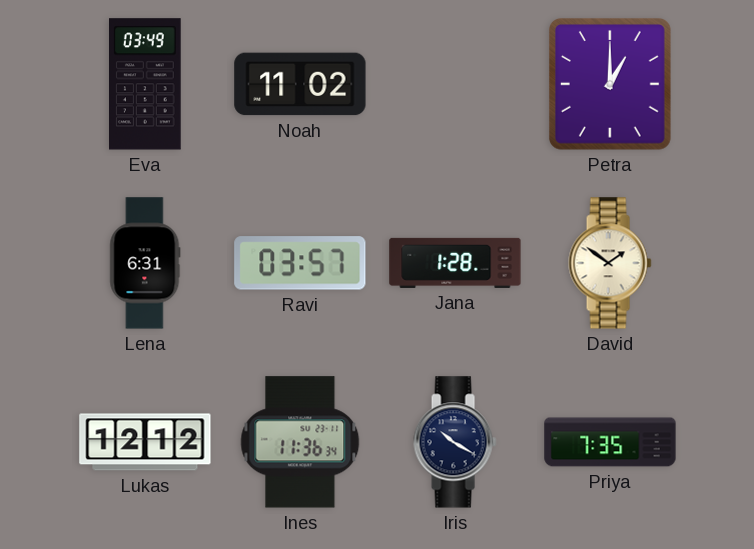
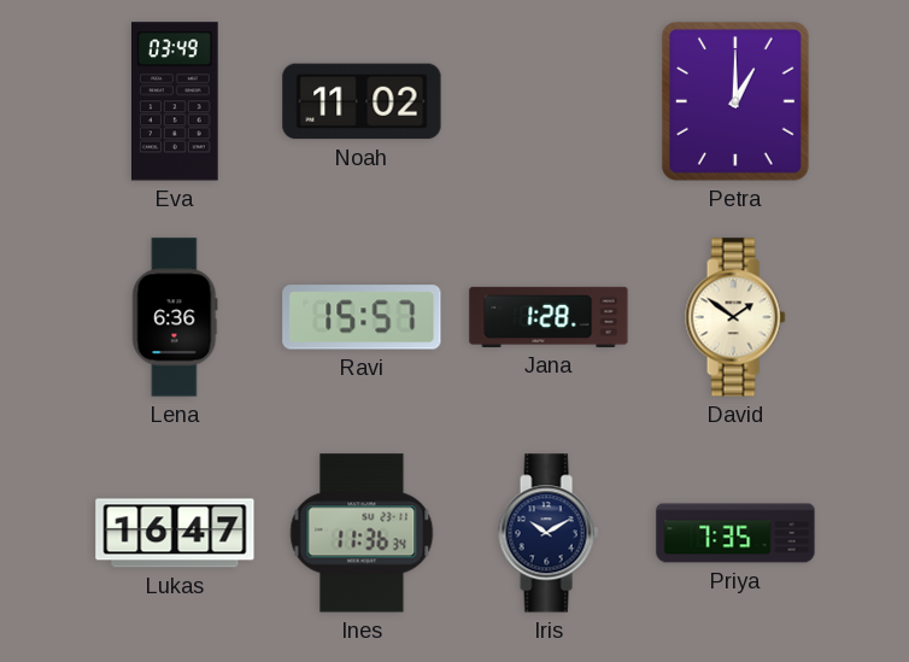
Lena: 6:31 -> 6:36
Ravi: 03:57 -> 15:57
Lukas: 12:12 -> 16:47
Iris: 10:20 -> 10:10
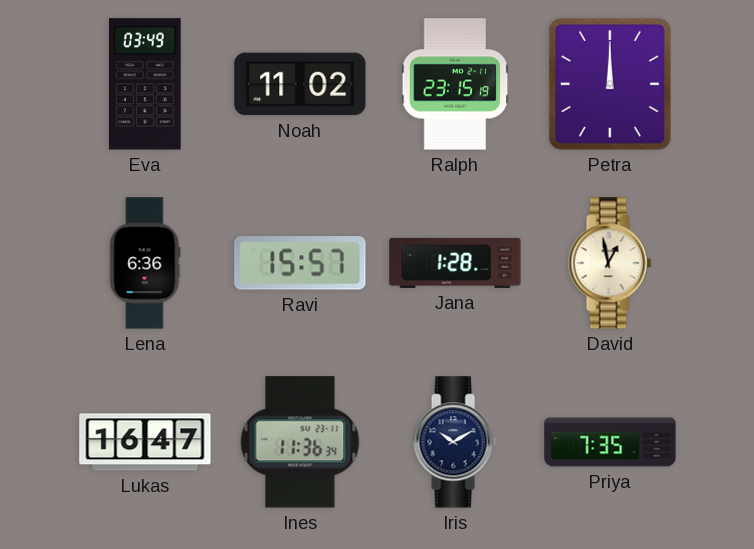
Ralph: none -> 23:15
Petra: 1:00 -> 12:00
David: 1:51 -> 12:58
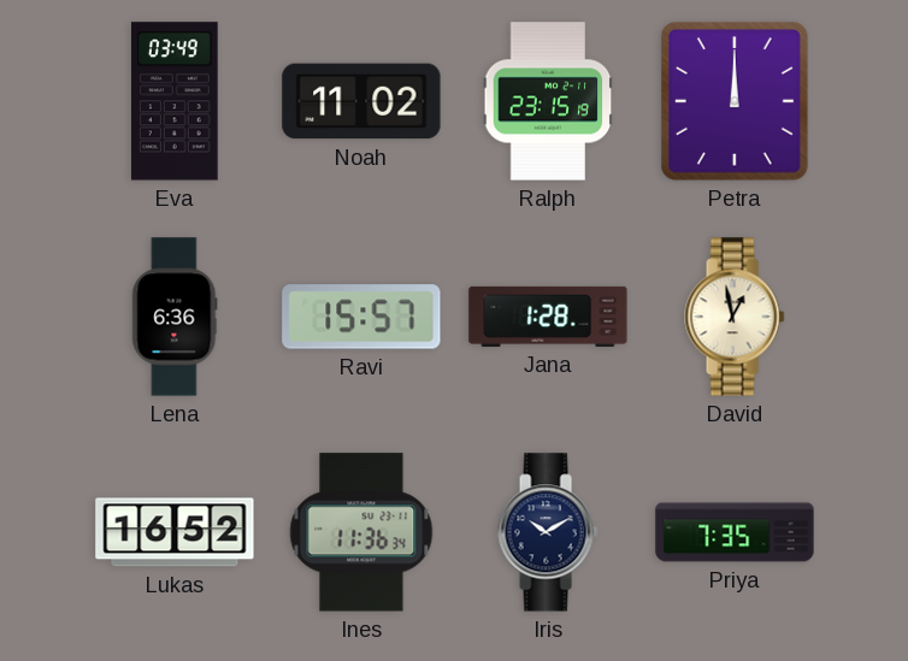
Lukas: 16:47 -> 16:52
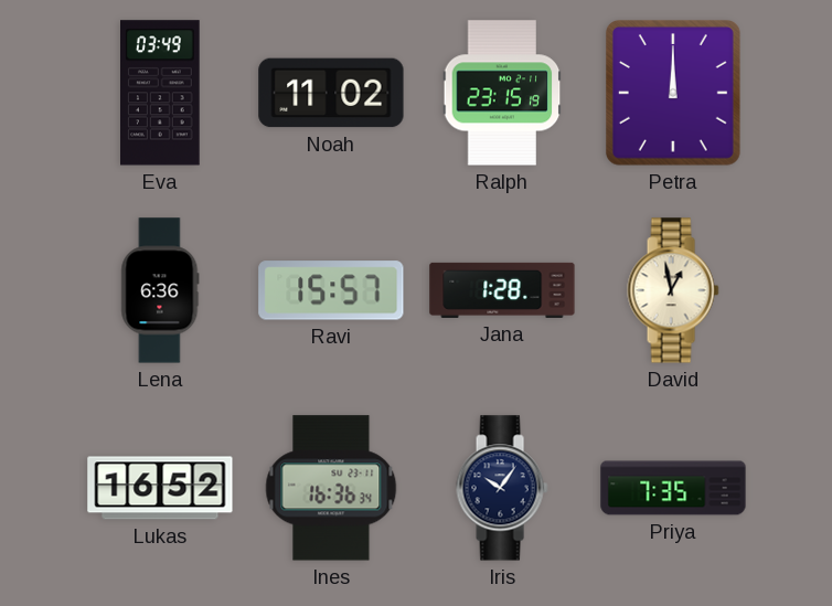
Ines: 11:36 -> 16:36
Iris: 10:10 -> 10:06
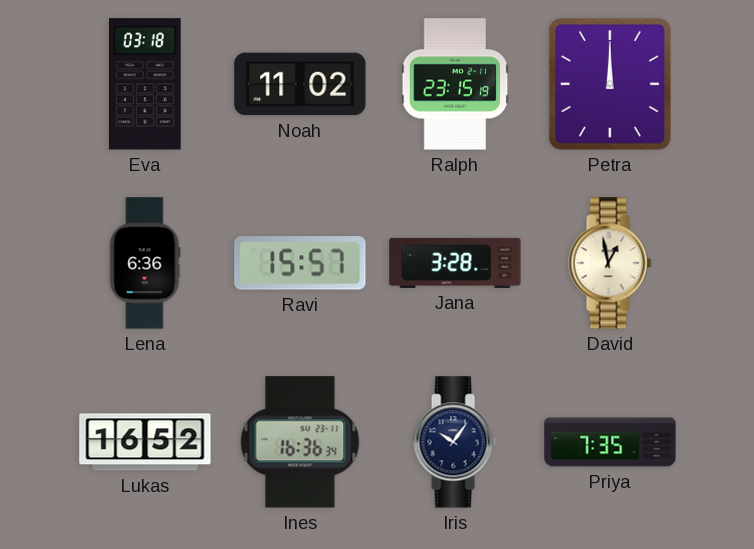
Eva: 03:49 -> 03:18
Jana: 1:28 -> 3:28
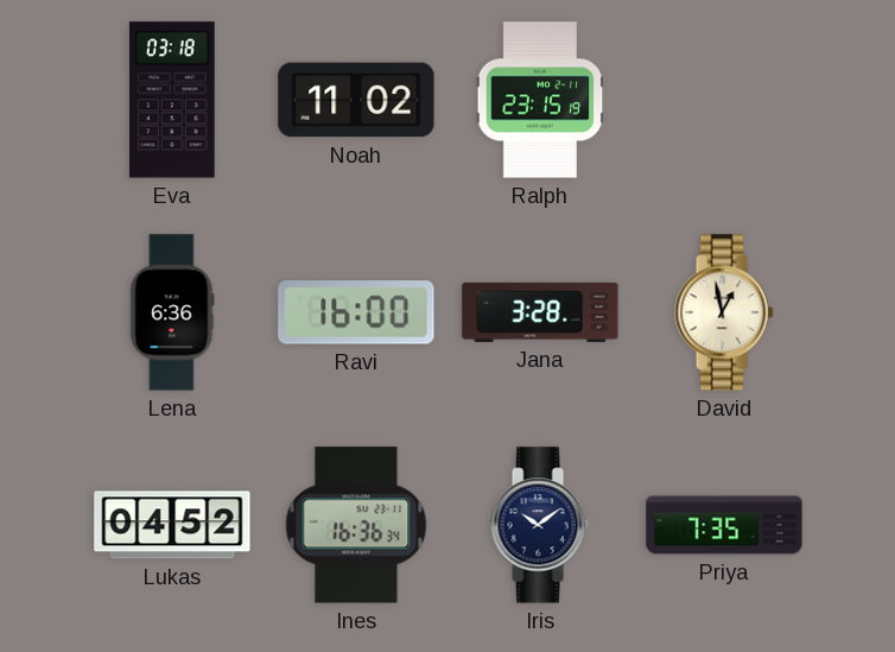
Petra: 12:00 -> none
Ravi: 15:57 -> 16:00
Lukas: 16:52 -> 04:52
Iris: 10:06 -> 10:09
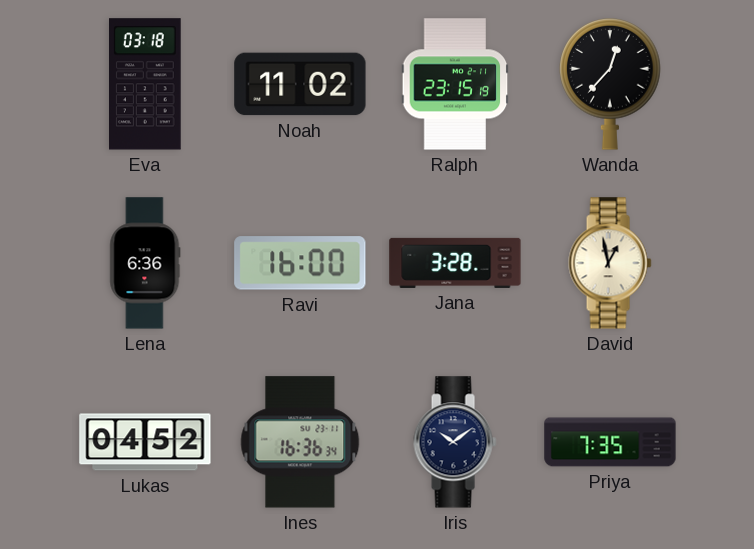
Wanda: none -> 12:37
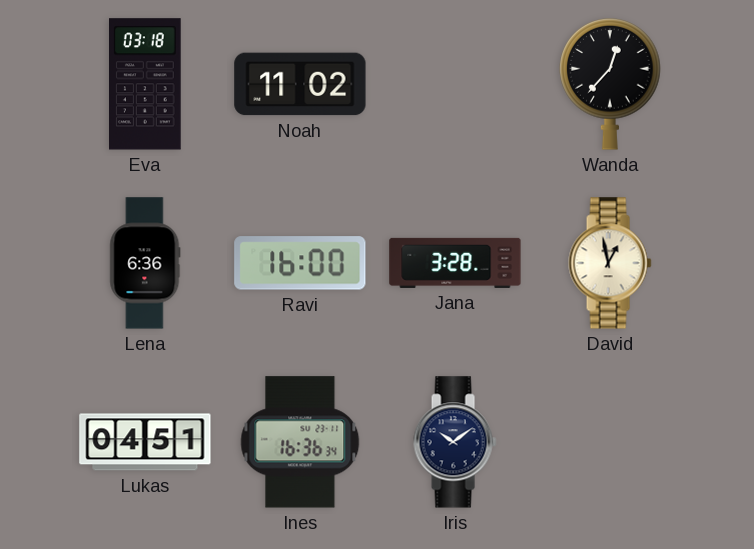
Ralph: 23:15 -> none
Lukas: 04:52 -> 04:51
Priya: 7:35 -> none
